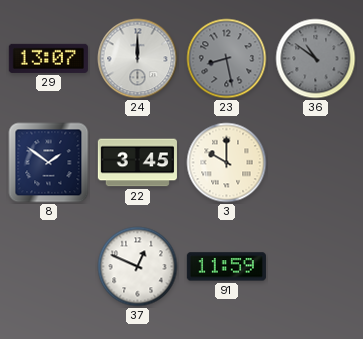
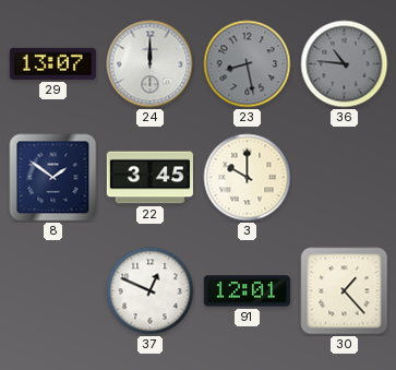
36: 10:51 -> 10:46
91: 11:59 -> 12:01
30: none -> 1:23
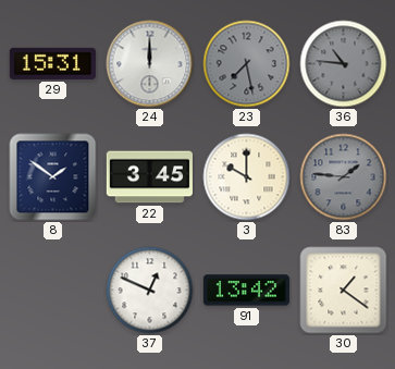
29: 13:07 -> 15:31
23: 8:28 -> 7:28
83: none -> 1:46
91: 12:01 -> 13:42
30: 1:23 -> 1:21
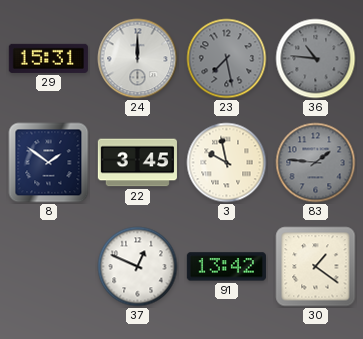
3: 10:00 -> 9:58
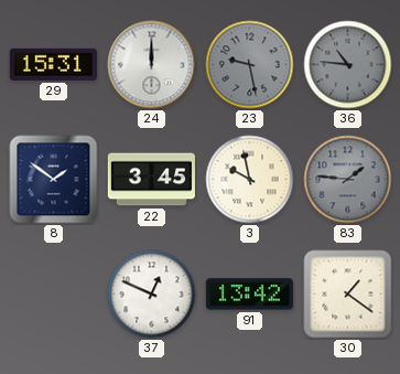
23: 7:28 -> 9:28
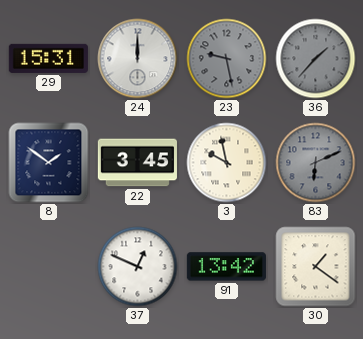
36: 10:46 -> 1:37
83: 1:46 -> 6:11
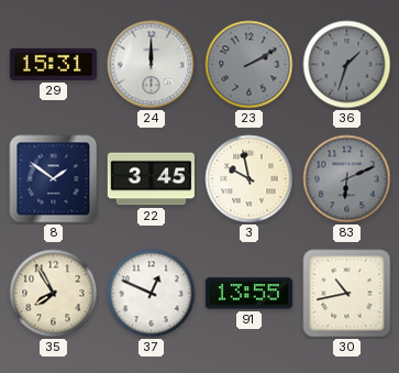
23: 9:28 -> 2:10
36: 1:37 -> 1:33
35: none -> 7:55
91: 13:42 -> 13:55
30: 1:21 -> 10:43
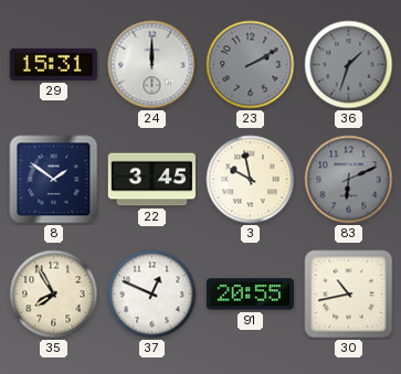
91: 13:55 -> 20:55
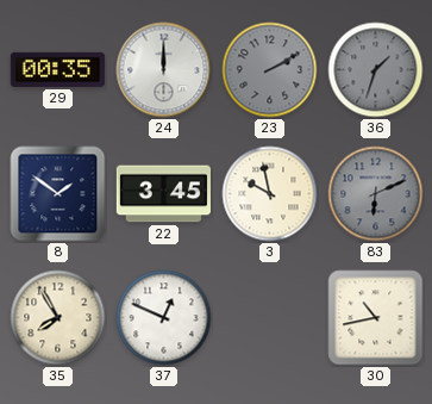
29: 15:31 -> 00:35
91: 20:55 -> none
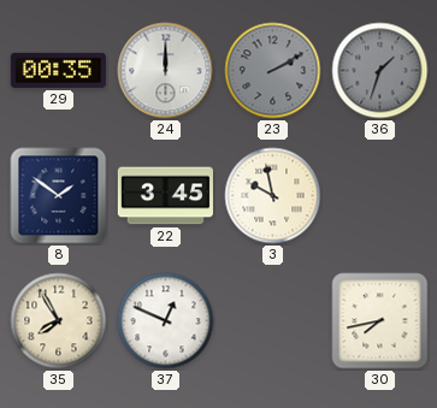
83: 6:11 -> none
30: 10:43 -> 7:43
